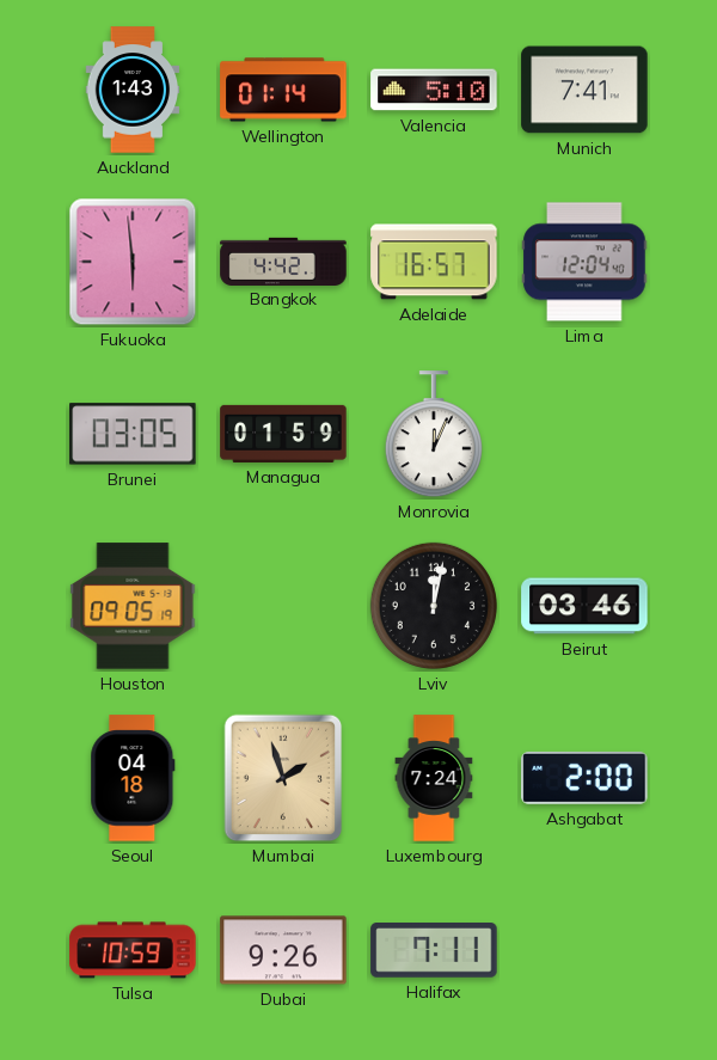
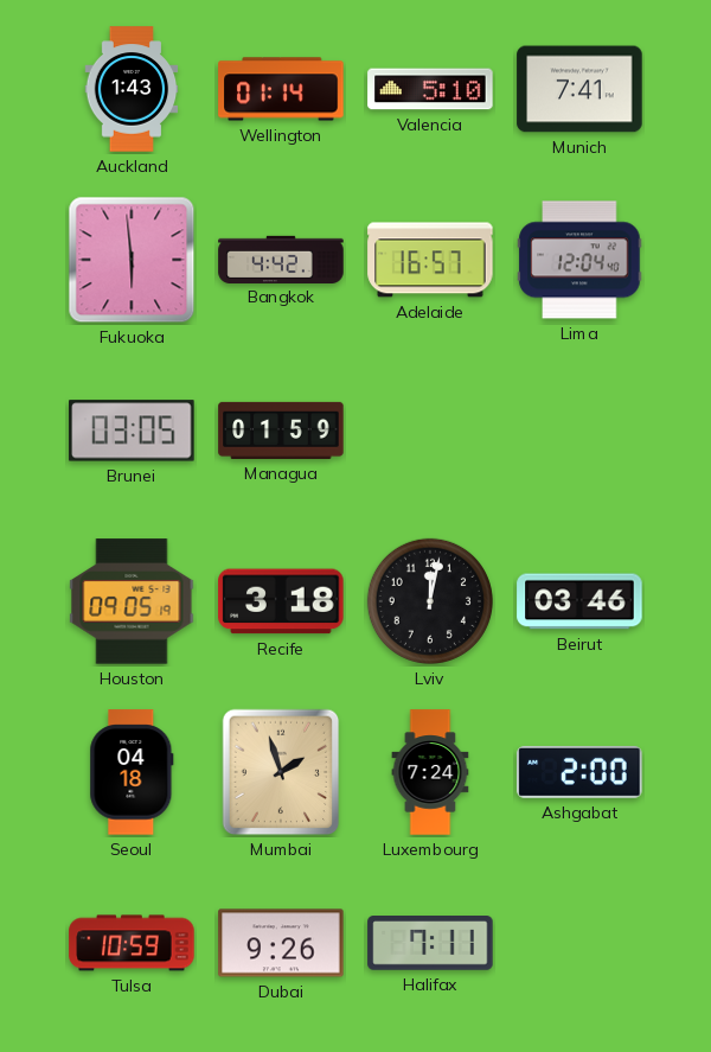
Monrovia: 12:04 -> none
Recife: none -> 3:18
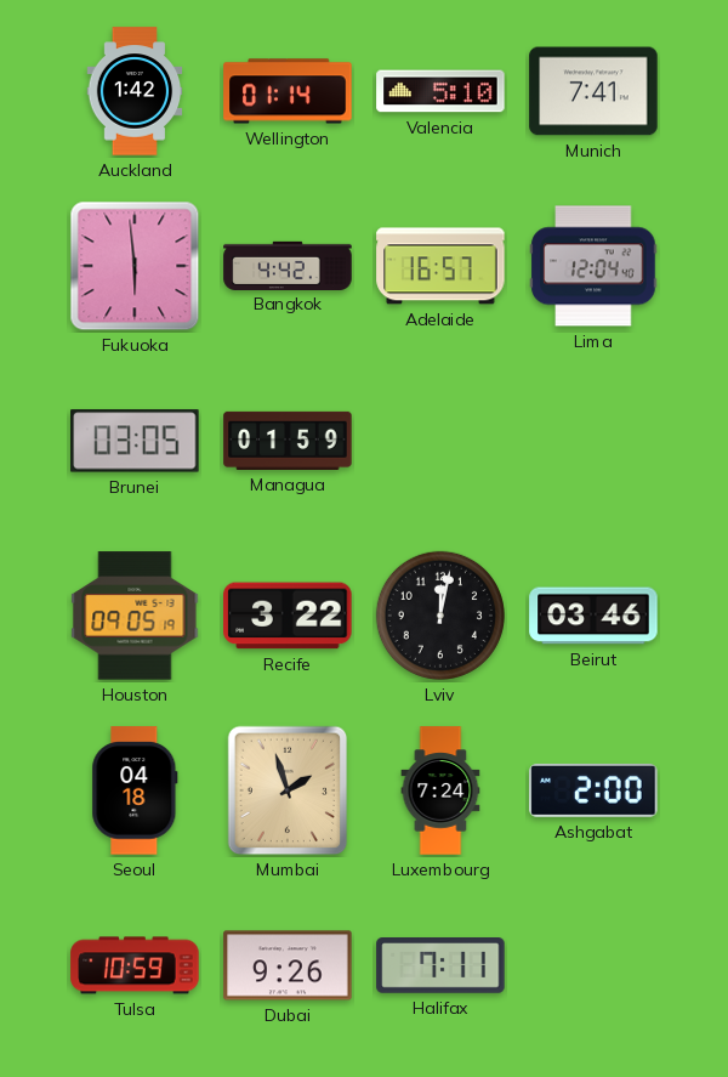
Auckland: 1:43 -> 1:42
Recife: 3:18 -> 3:22
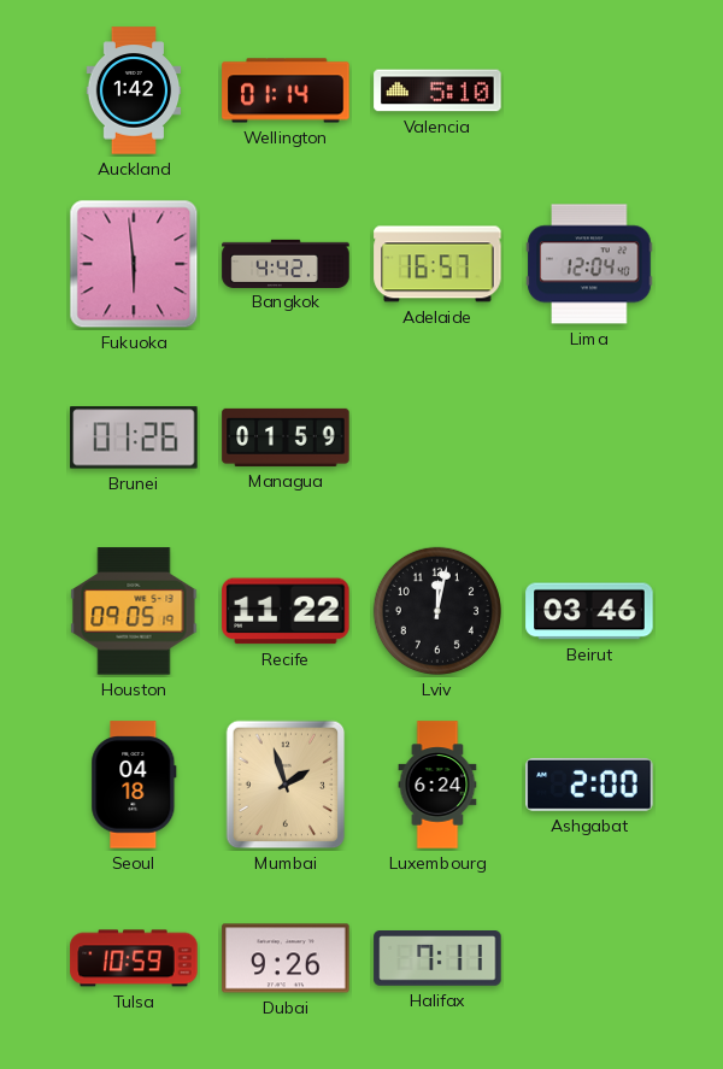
Munich: 7:41 -> none
Brunei: 03:05 -> 01:26
Recife: 3:22 -> 11:22
Luxembourg: 7:24 -> 6:24
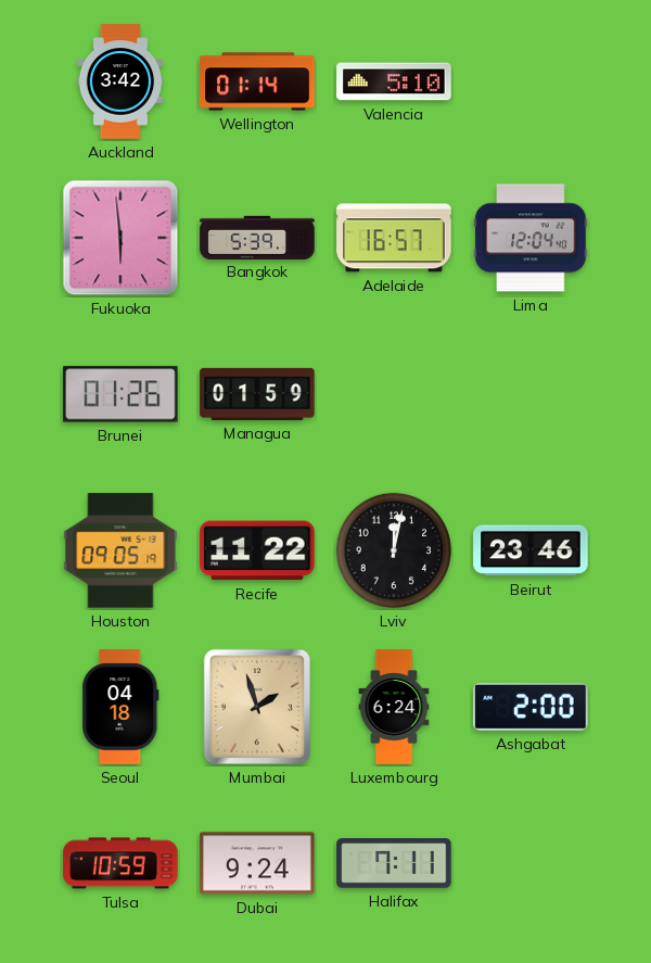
Auckland: 1:42 -> 3:42
Bangkok: 4:42 -> 5:39
Beirut: 03:46 -> 23:46
Dubai: 9:26 -> 9:24
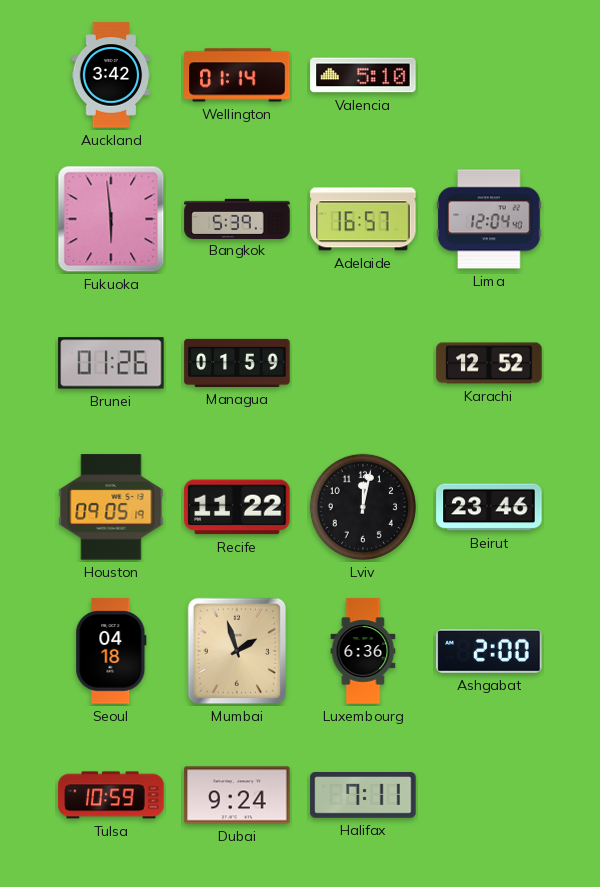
Karachi: none -> 12:52
Luxembourg: 6:24 -> 6:36
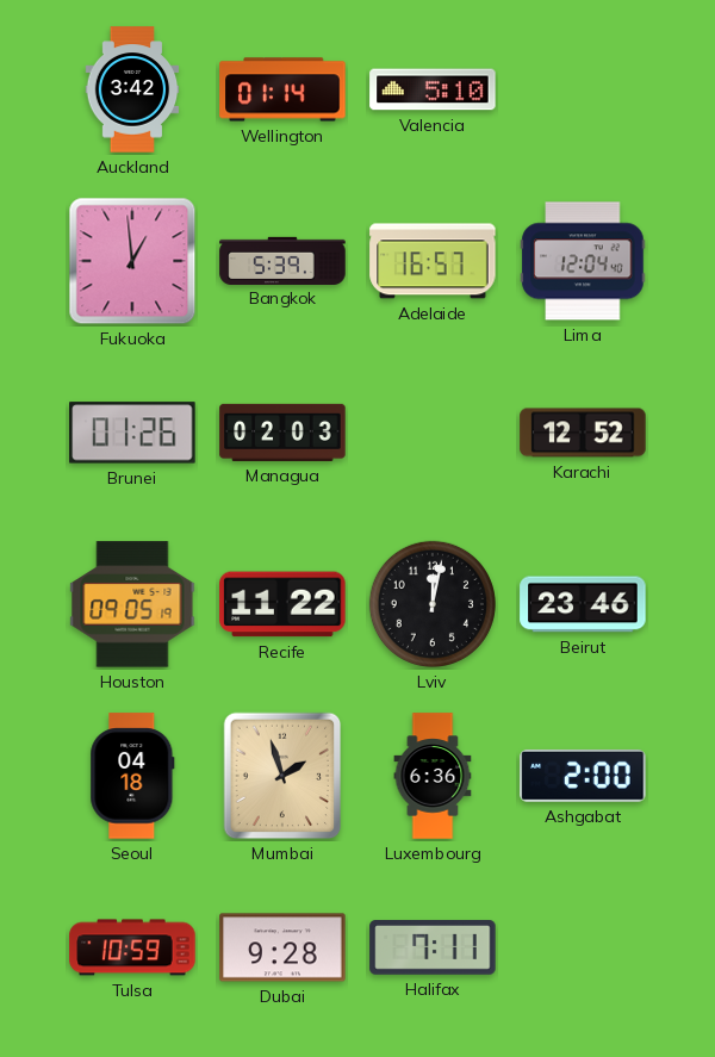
Fukuoka: 5:59 -> 12:59
Managua: 01:59 -> 02:03
Dubai: 9:24 -> 9:28
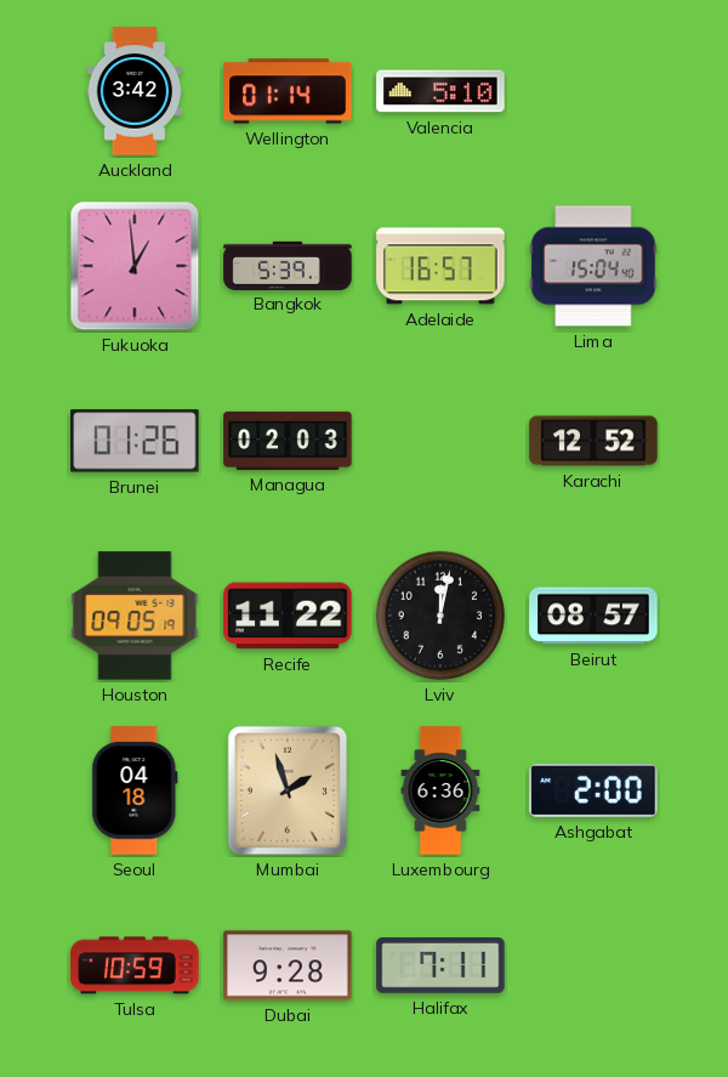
Lima: 12:04 -> 15:04
Beirut: 23:46 -> 08:57
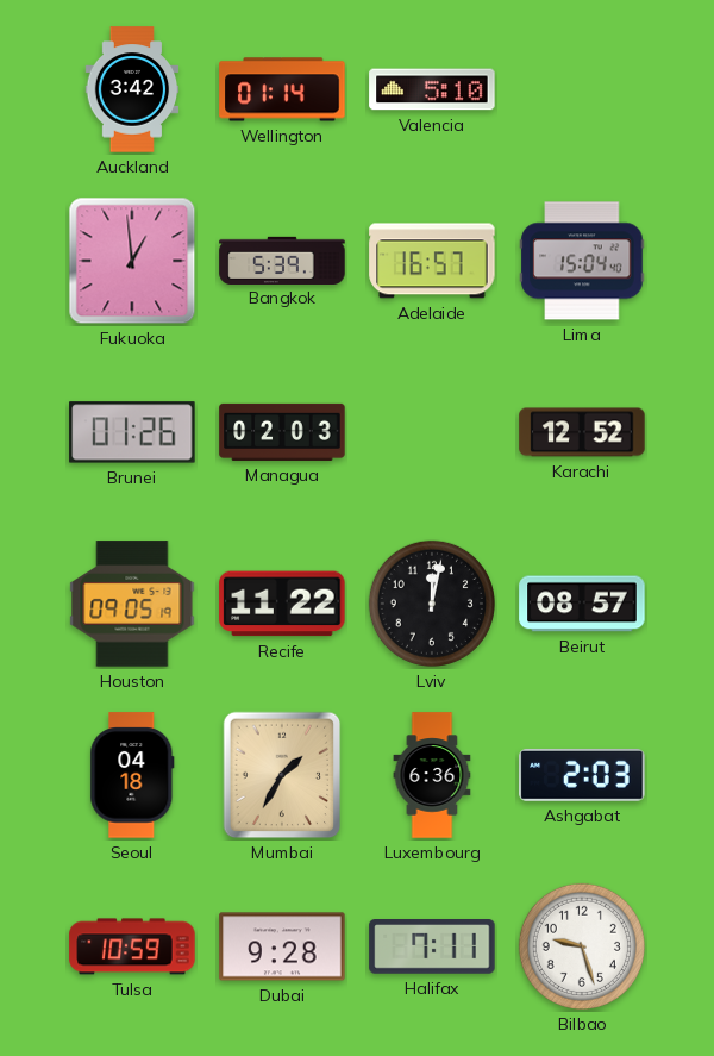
Mumbai: 1:57 -> 1:35
Ashgabat: 2:00 -> 2:03
Bilbao: none -> 9:27
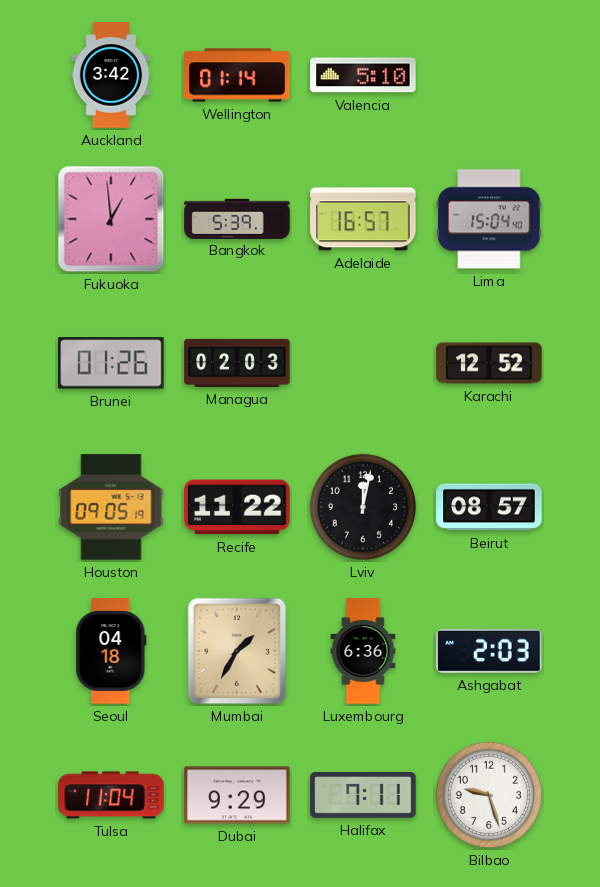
Tulsa: 10:59 -> 11:04
Dubai: 9:28 -> 9:29
